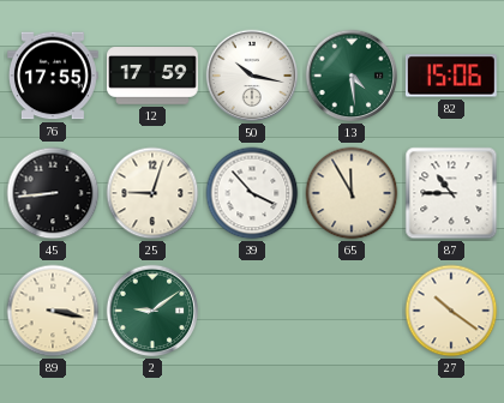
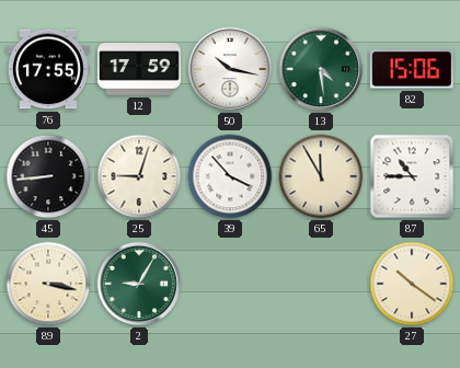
2: 9:09 -> 9:05
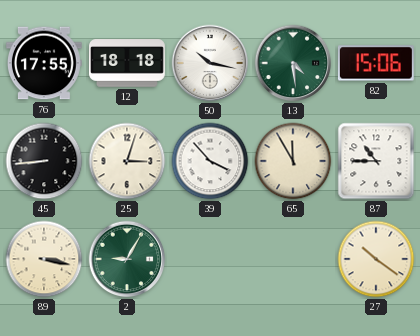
12: 17:59 -> 18:18
25: 9:03 -> 3:03
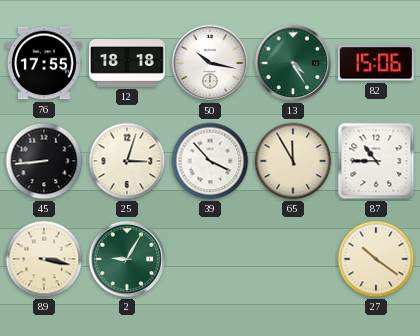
13: 4:29 -> 4:25
